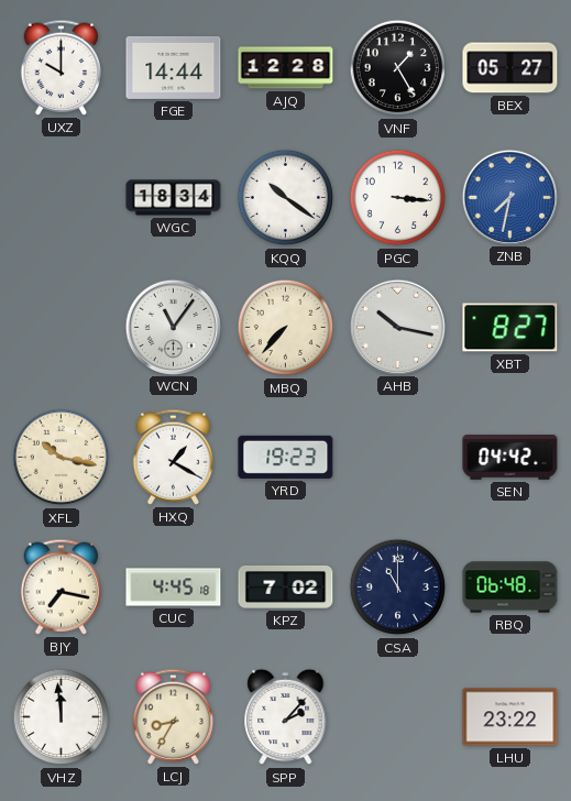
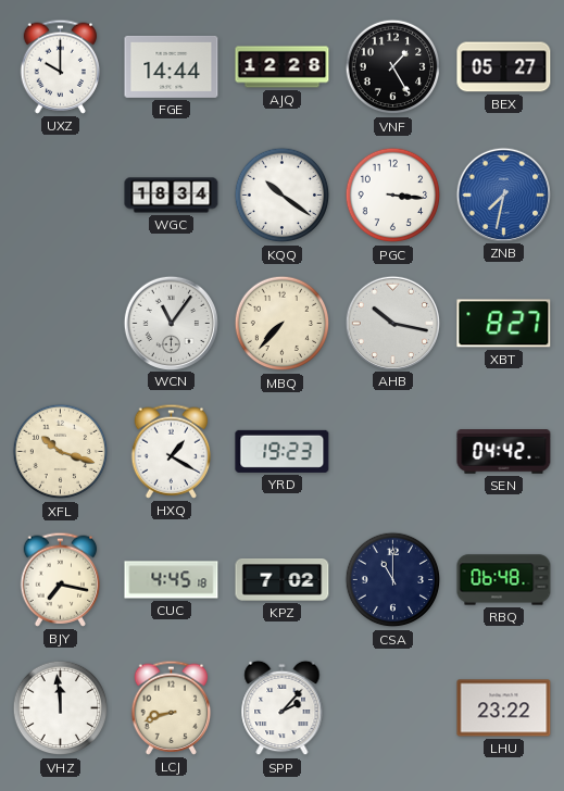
XFL: 10:17 -> 10:18
LCJ: 8:35 -> 8:42
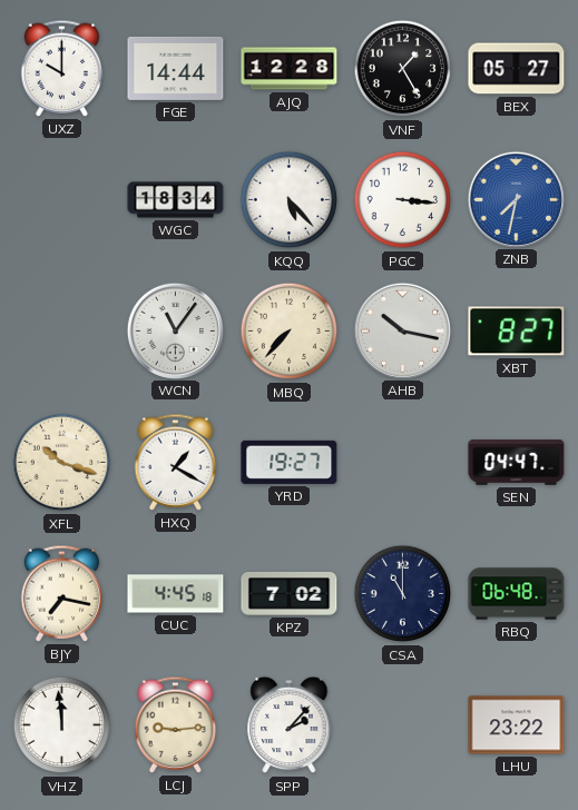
KQQ: 10:21 -> 5:23
YRD: 19:23 -> 19:27
SEN: 04:42 -> 04:47
LCJ: 8:42 -> 9:14
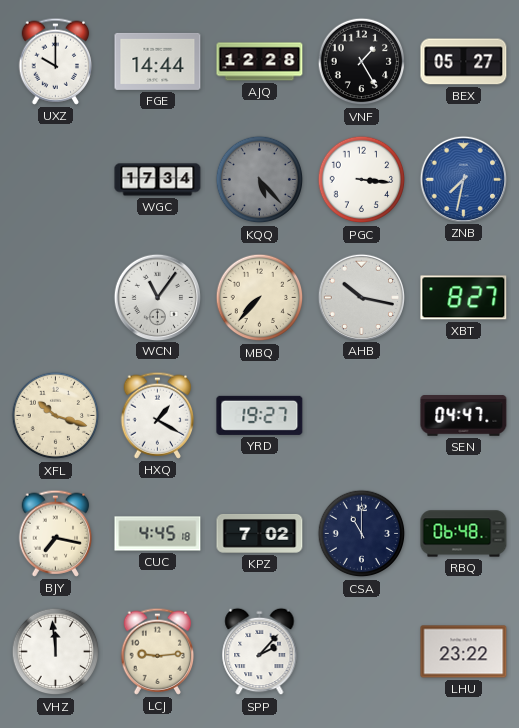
WGC: 18:34 -> 17:34
KQQ dial: white -> grey
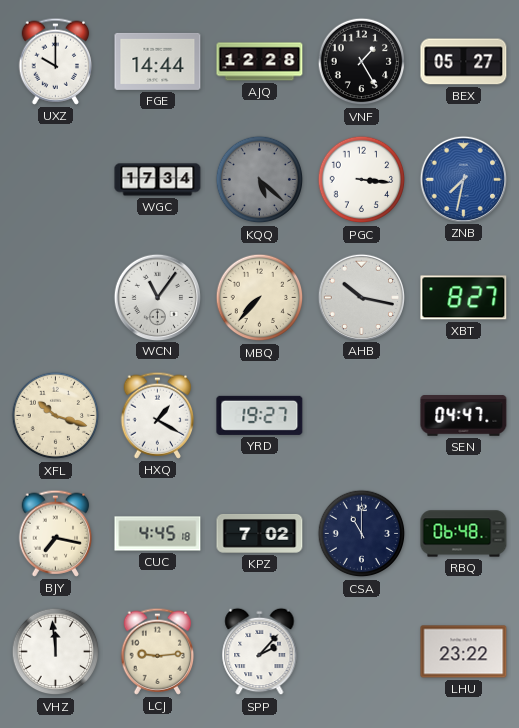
KQQ: 5:23 -> 5:22
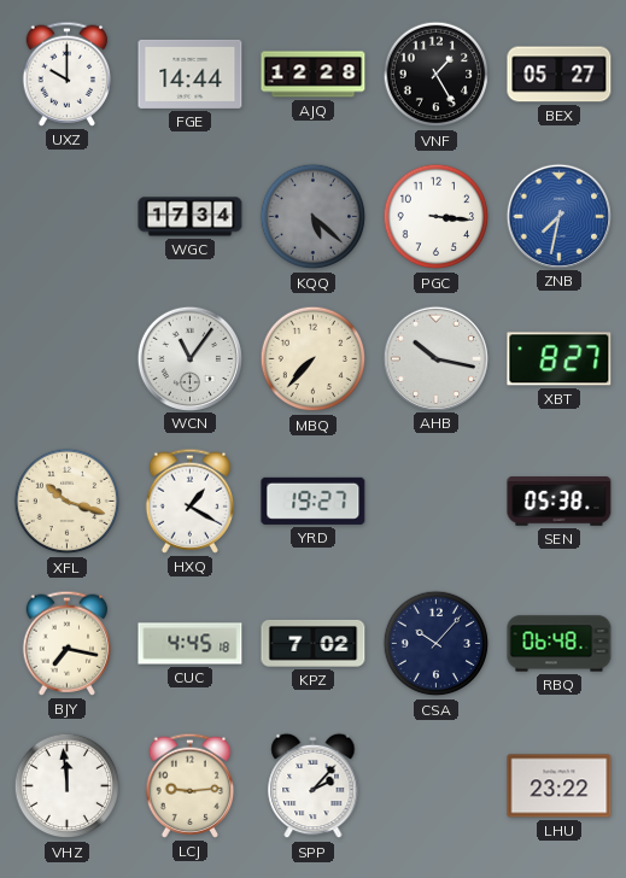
SEN: 04:47 -> 05:38
CSA: 11:00 -> 10:07
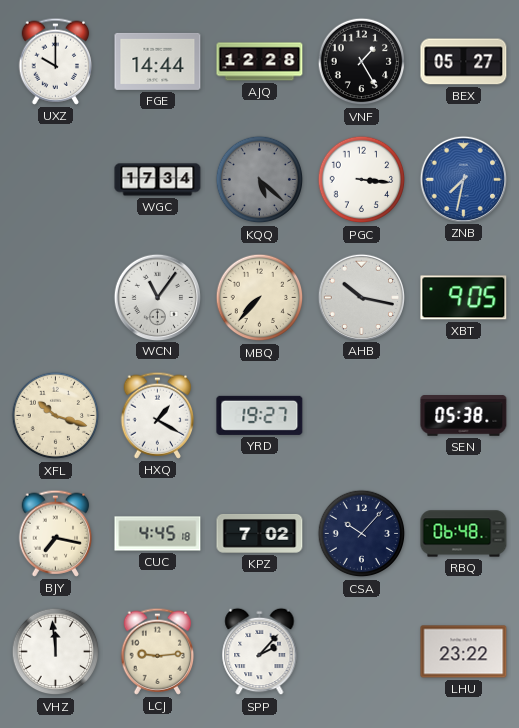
XBT: 8:27 -> 9:05
